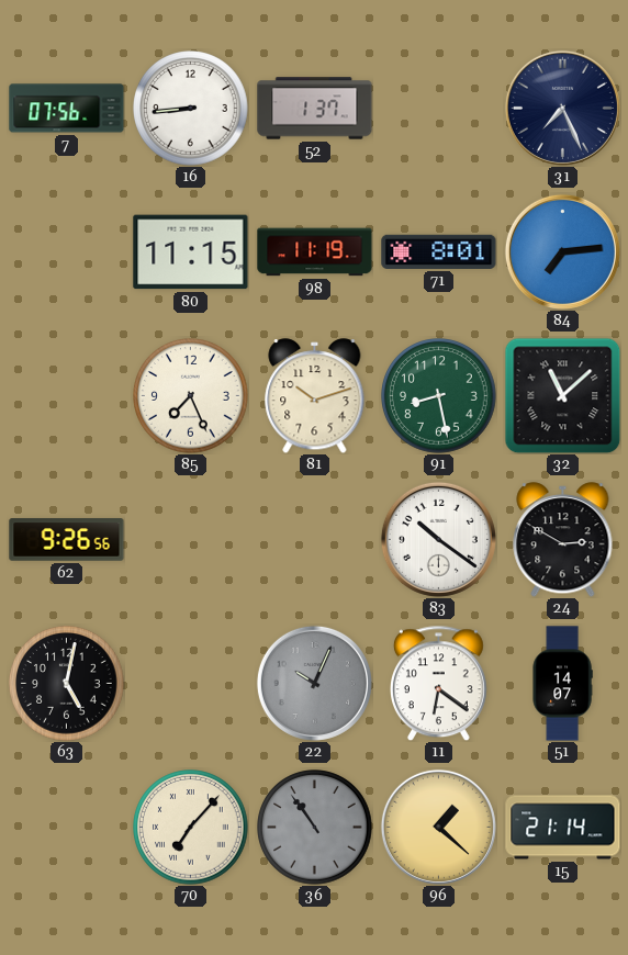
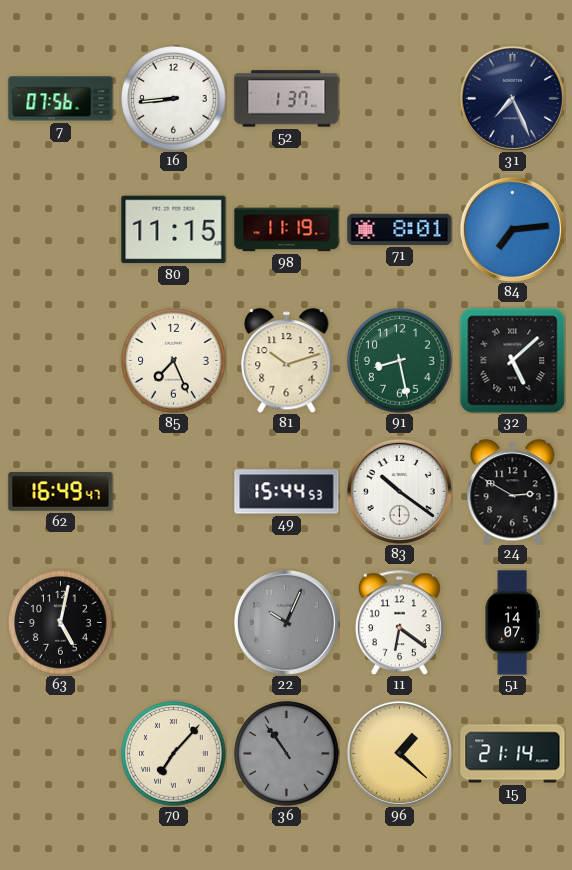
32: 11:08 -> 5:08
62: 9:26 -> 16:49
49: none -> 15:44
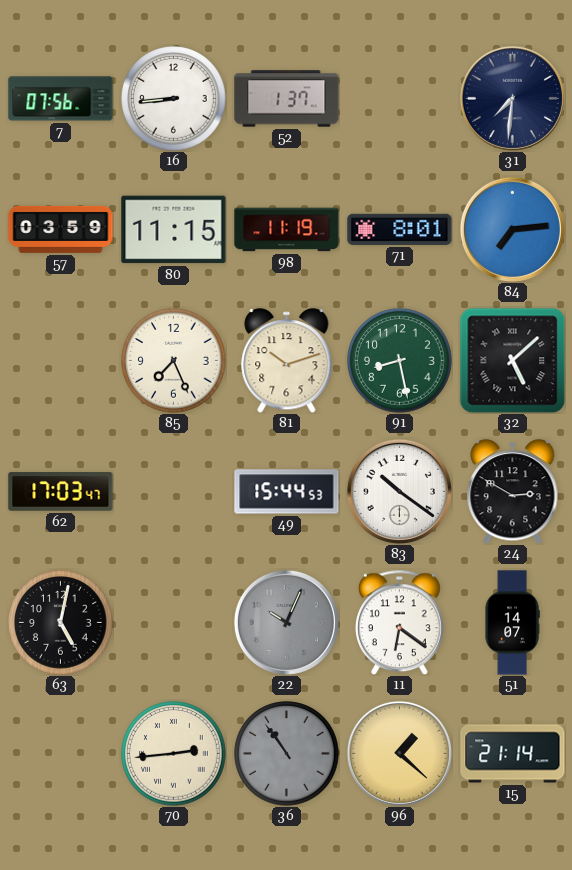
31: 7:26 -> 7:31
57: none -> 03:59
62: 16:49 -> 17:03
70: 7:07 -> 2:44
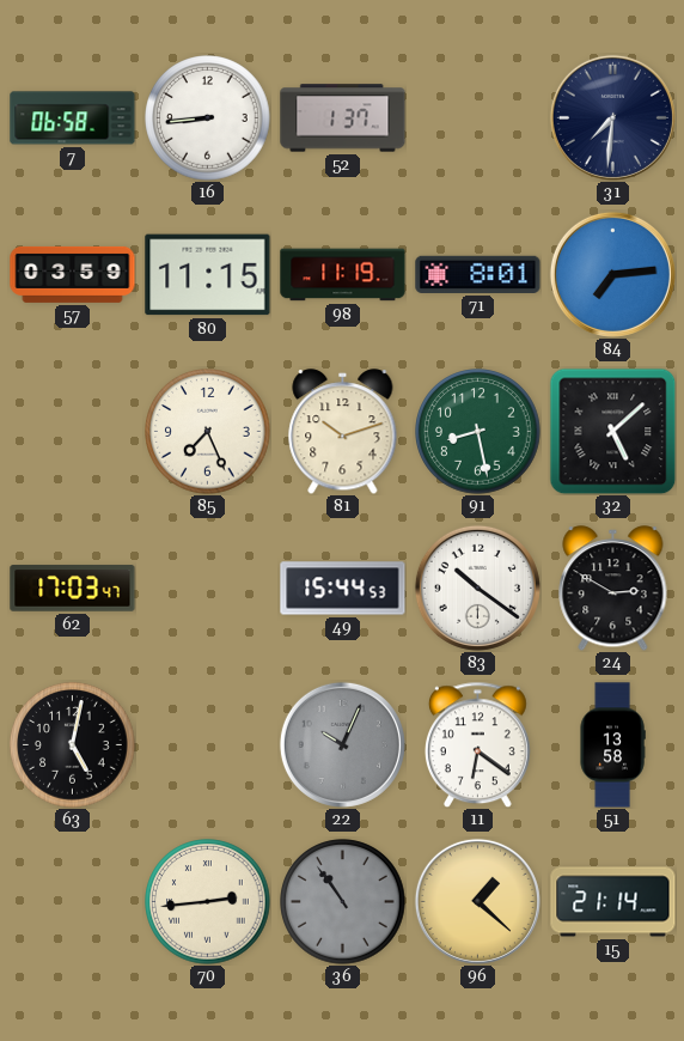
7: 07:56 -> 06:58
51: 14:07 -> 13:58
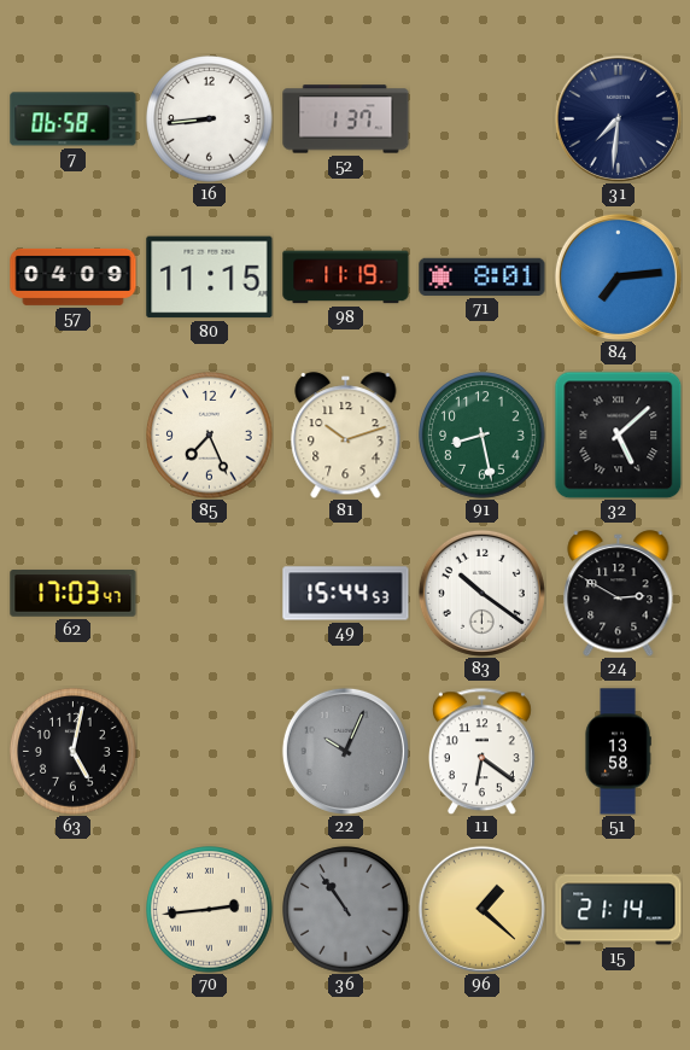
57: 03:59 -> 04:09
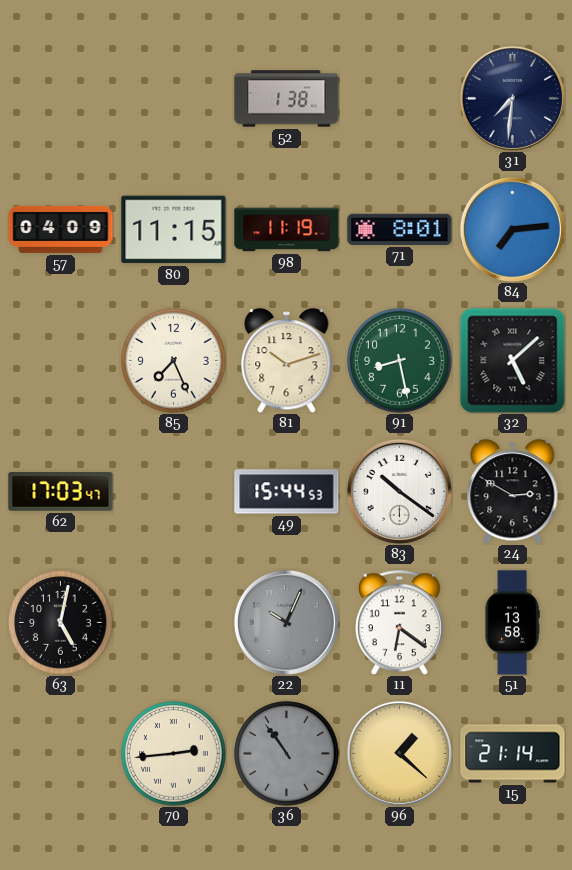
7: 06:58 -> none
16: 8:44 -> none
52: 1:37 -> 1:38
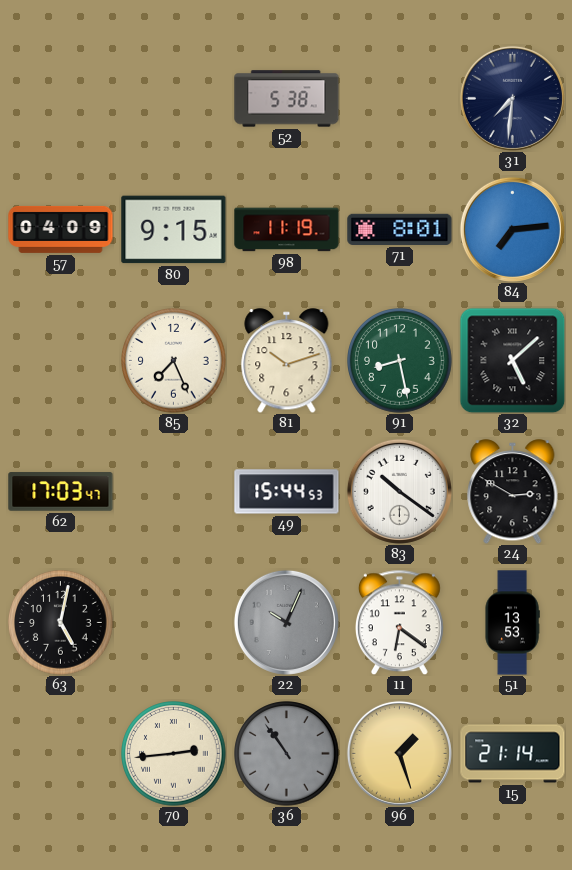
52: 1:38 -> 5:38
80: 11:15 -> 9:15
51: 13:58 -> 13:53
96: 1:22 -> 1:27
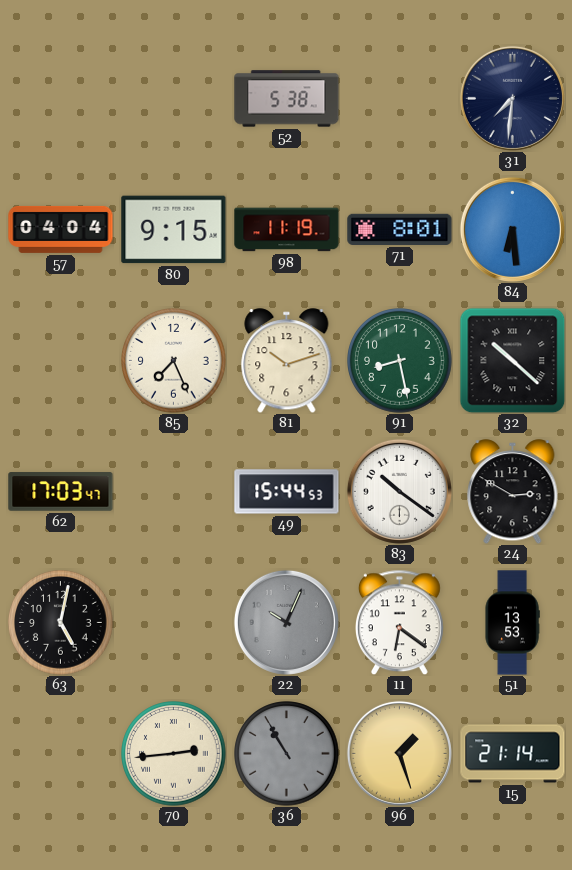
57: 04:09 -> 04:04
84: 7:14 -> 6:29
32: 5:08 -> 10:22
36: 10:54 -> 10:55
